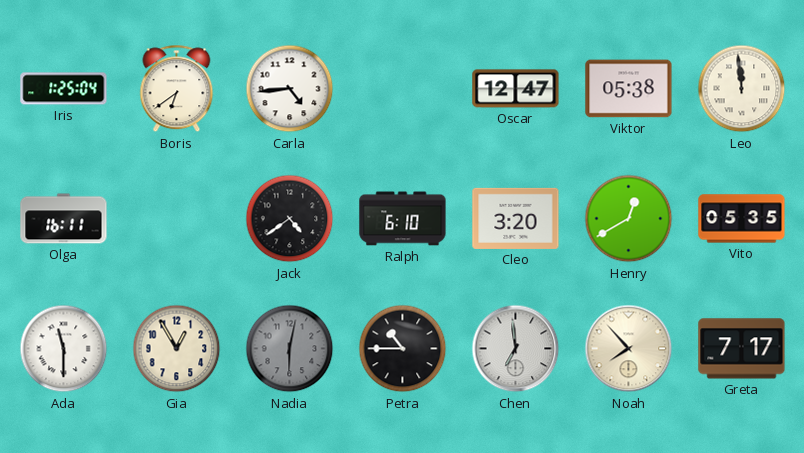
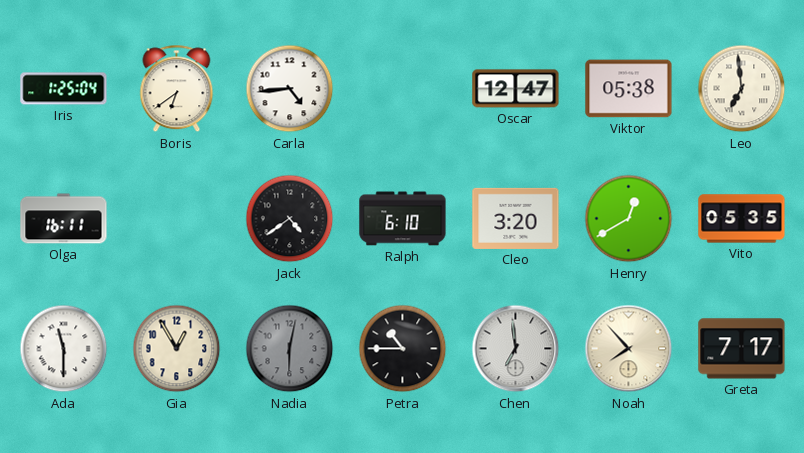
Leo: 11:59 -> 6:59
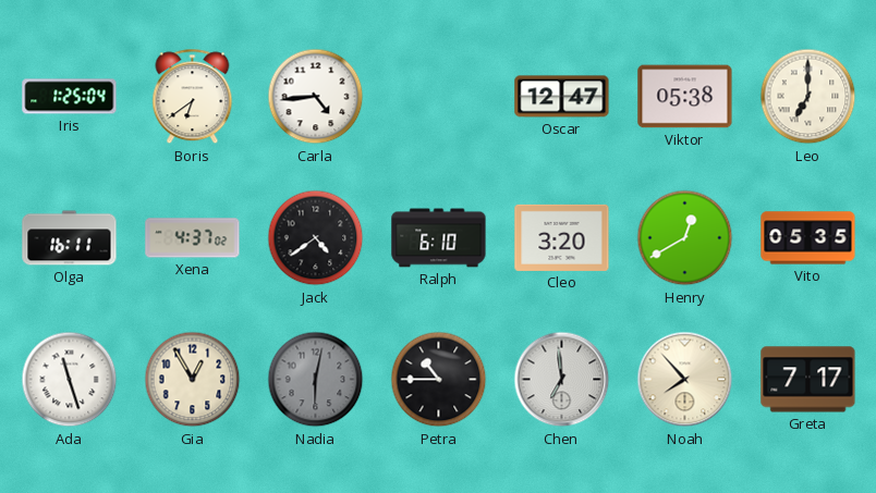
Leo: 6:59 -> 7:00
Xena: none -> 4:37
Ada: 11:30 -> 11:27
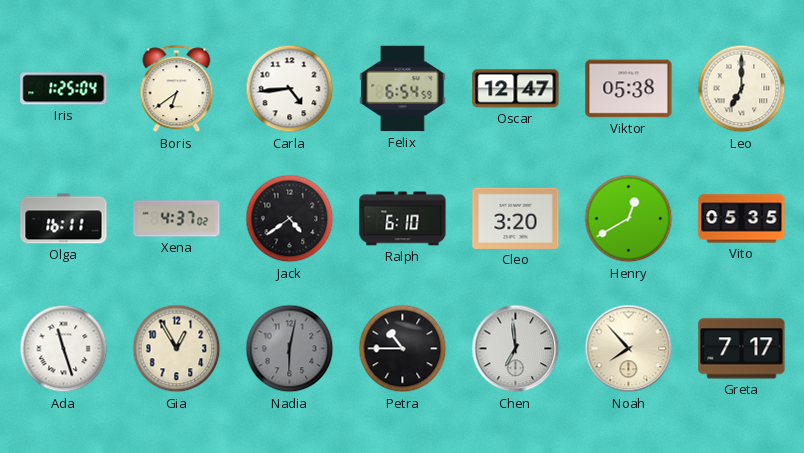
Felix: none -> 6:54
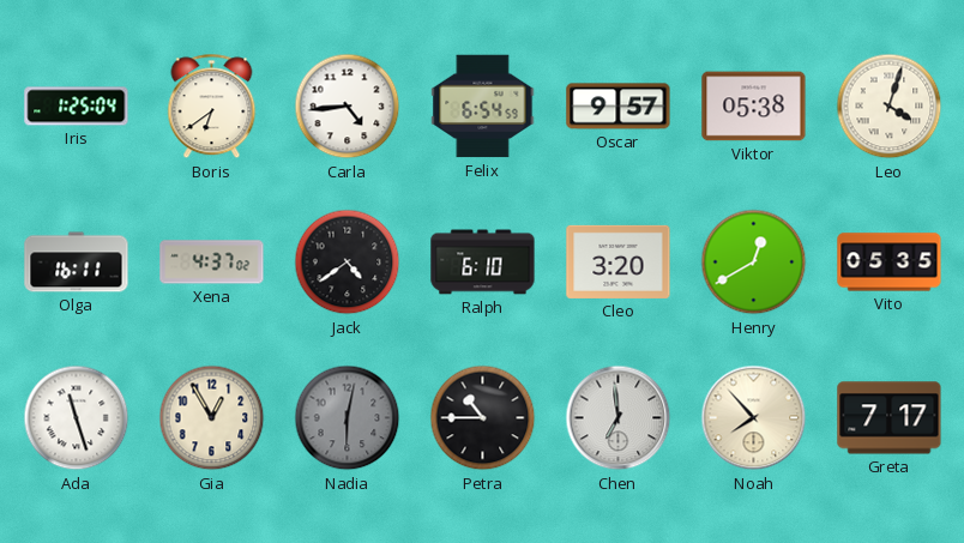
Oscar: 12:47 -> 9:57
Leo: 7:00 -> 4:03
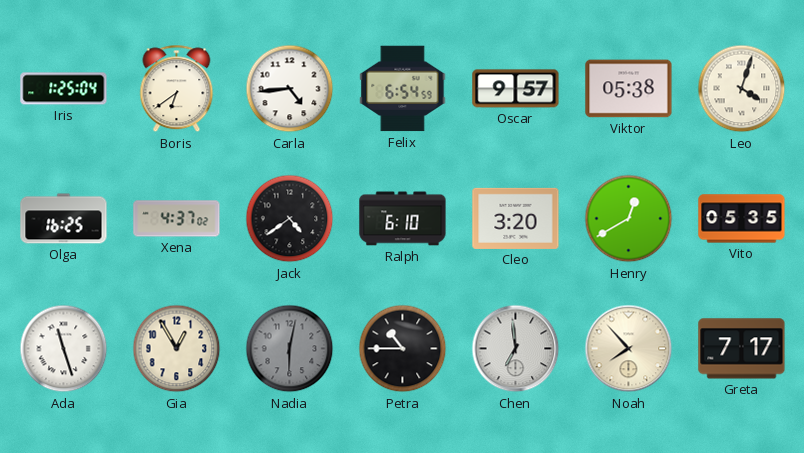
Olga: 16:11 -> 16:25
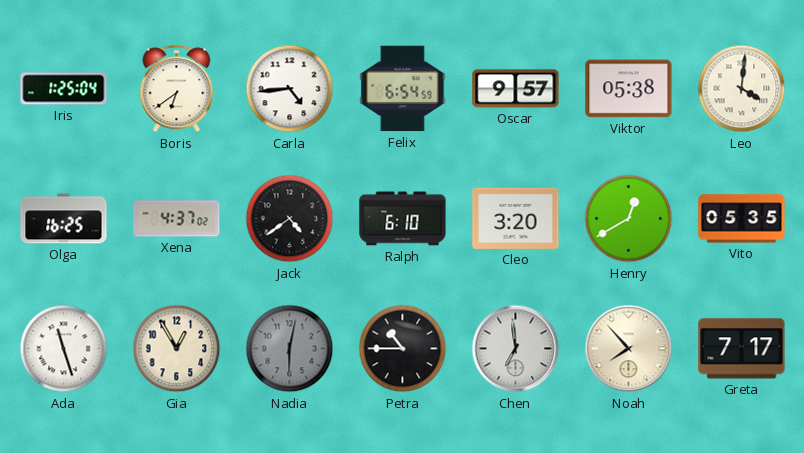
Leo: 4:03 -> 4:01
